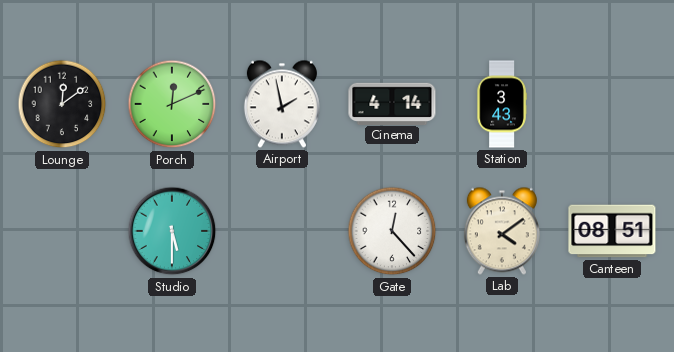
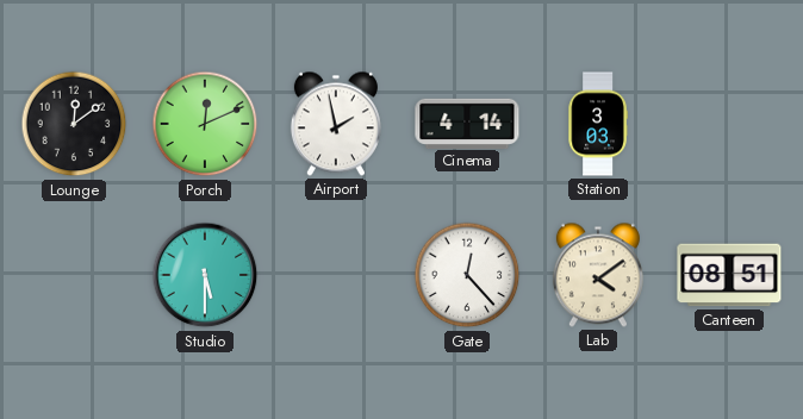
Station: 3:43 -> 3:03
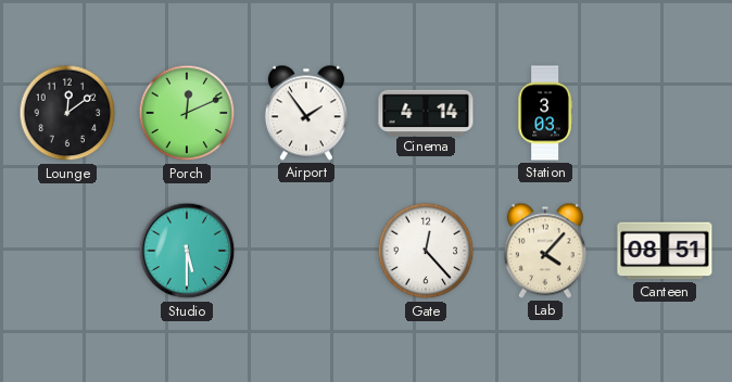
Airport: 1:58 -> 1:54
Lab: 4:09 -> 4:07
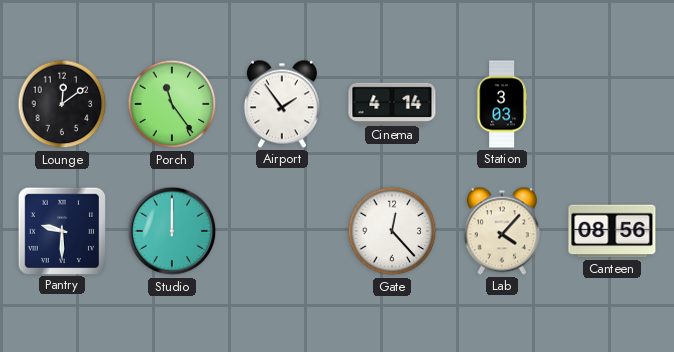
Porch: 12:11 -> 11:24
Pantry: none -> 9:30
Studio: 5:30 -> 12:00
Canteen: 08:51 -> 08:56
